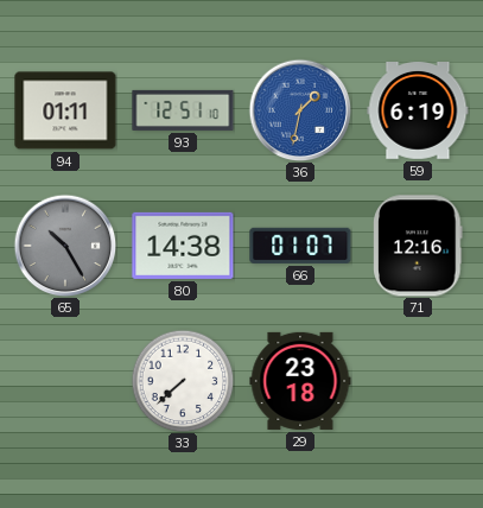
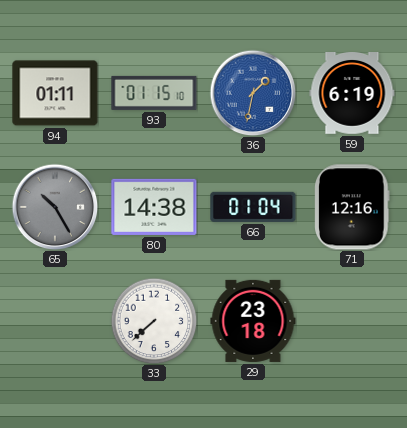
93: 12:51 -> 01:15
66: 01:07 -> 01:04
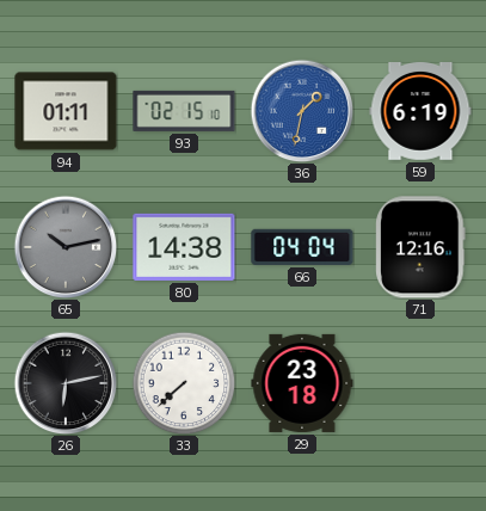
93: 01:15 -> 02:15
65: 10:25 -> 10:13
66: 01:04 -> 04:04
26: none -> 6:13
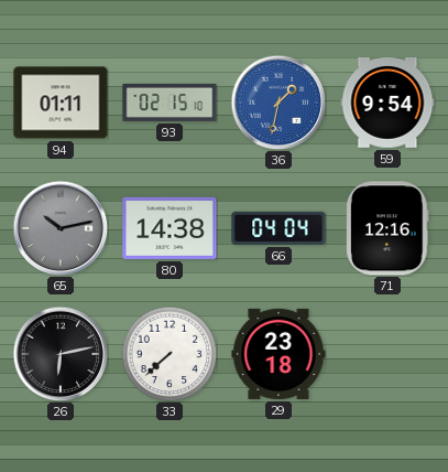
59: 6:19 -> 9:54
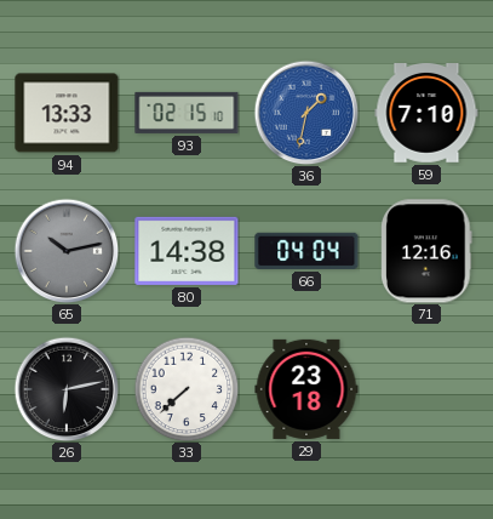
94: 01:11 -> 13:33
59: 9:54 -> 7:10
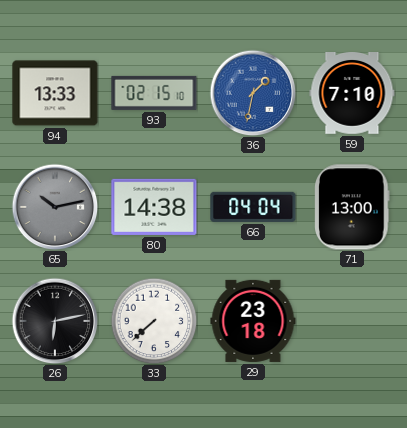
71: 12:16 -> 13:00
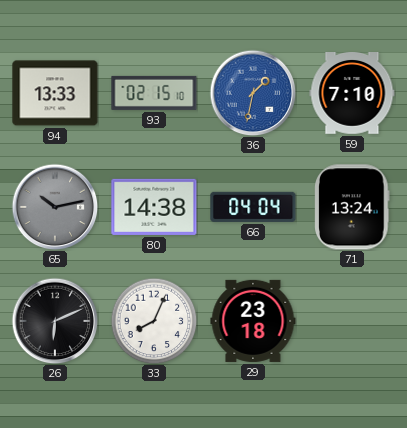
71: 13:00 -> 13:24
26: 6:13 -> 6:11
33: 7:38 -> 8:04
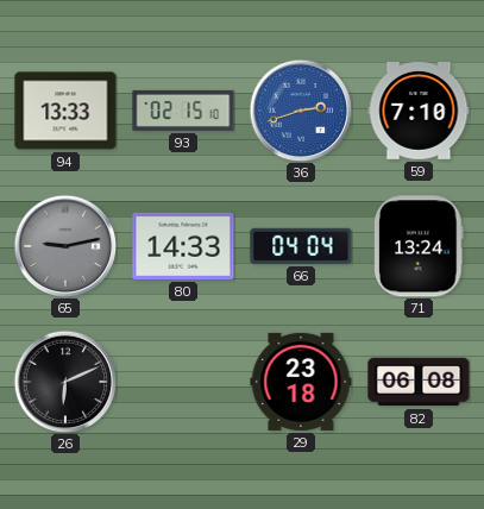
36: 1:32 -> 2:42
65: 10:13 -> 9:13
80: 14:38 -> 14:33
33: 8:04 -> none
82: none -> 06:08
